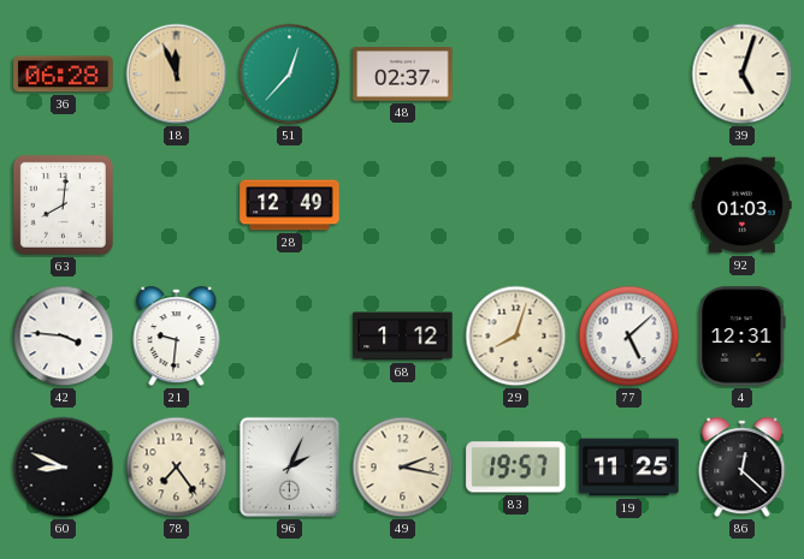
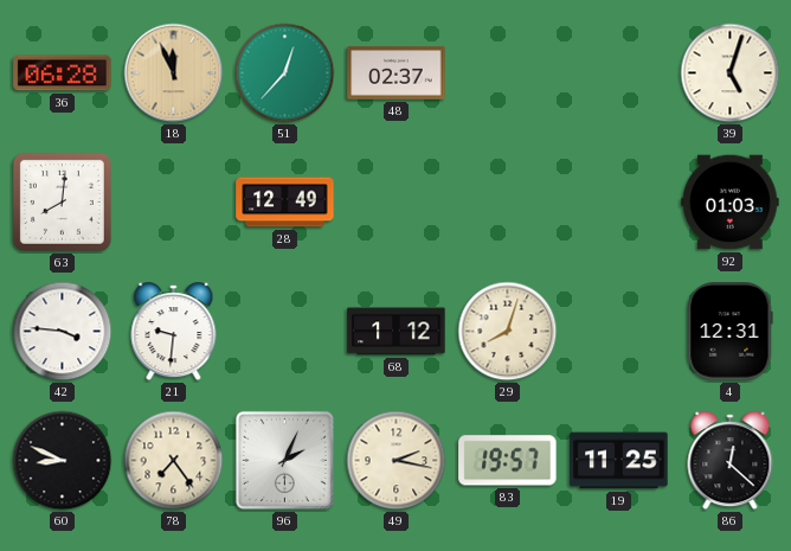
77: 5:08 -> none
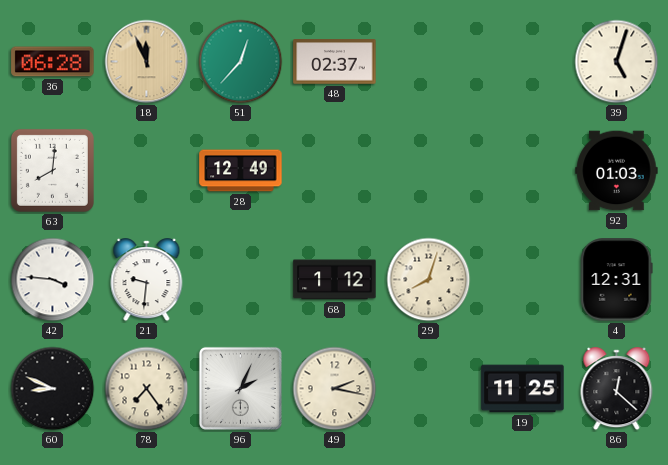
83: 19:57 -> none
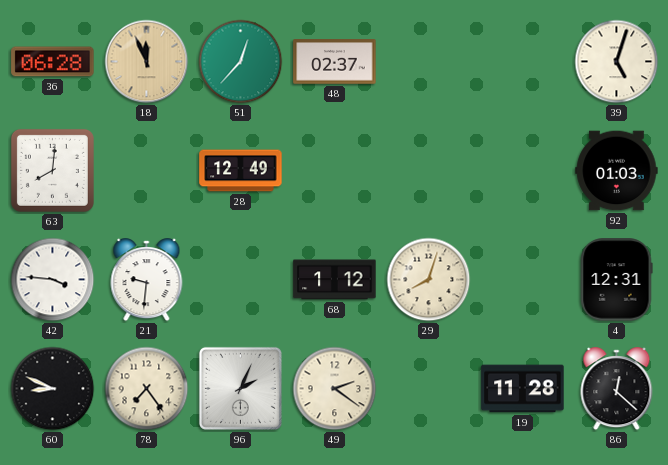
49: 2:17 -> 2:21
19: 11:25 -> 11:28
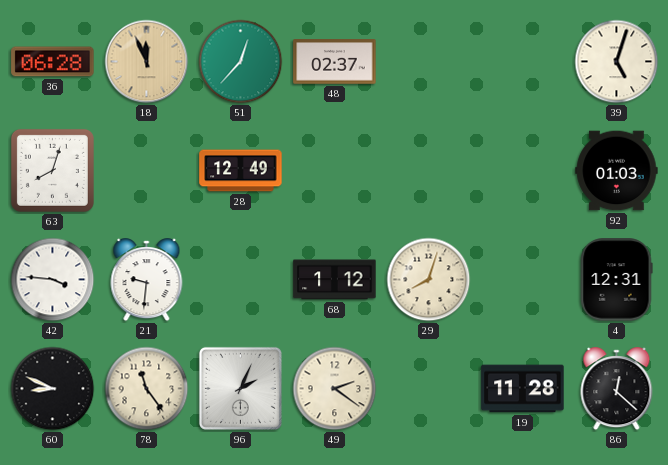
63: 8:01 -> 8:03
78: 7:24 -> 11:24
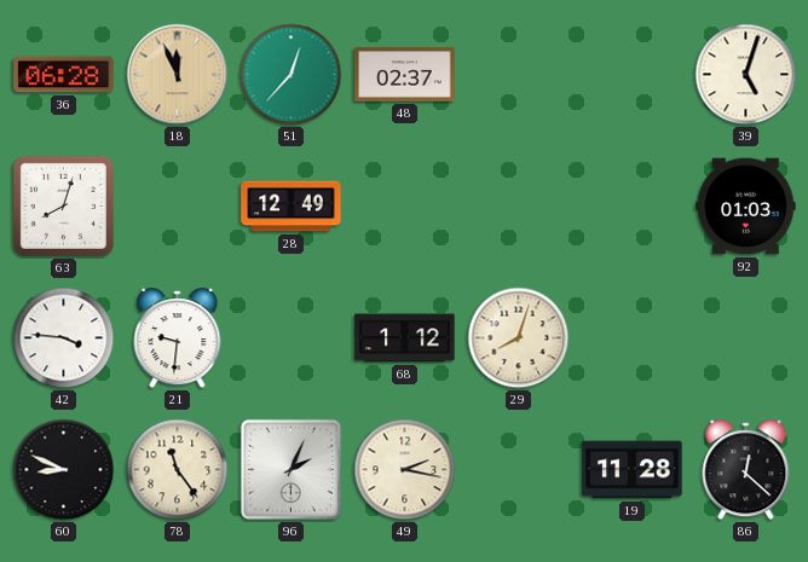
4: 12:31 -> none
49: 2:21 -> 2:17
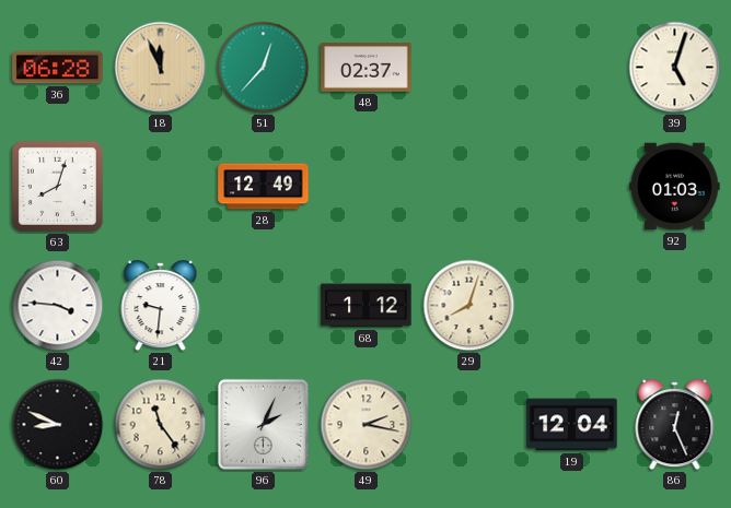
19: 11:28 -> 12:04
86: 12:22 -> 12:26
